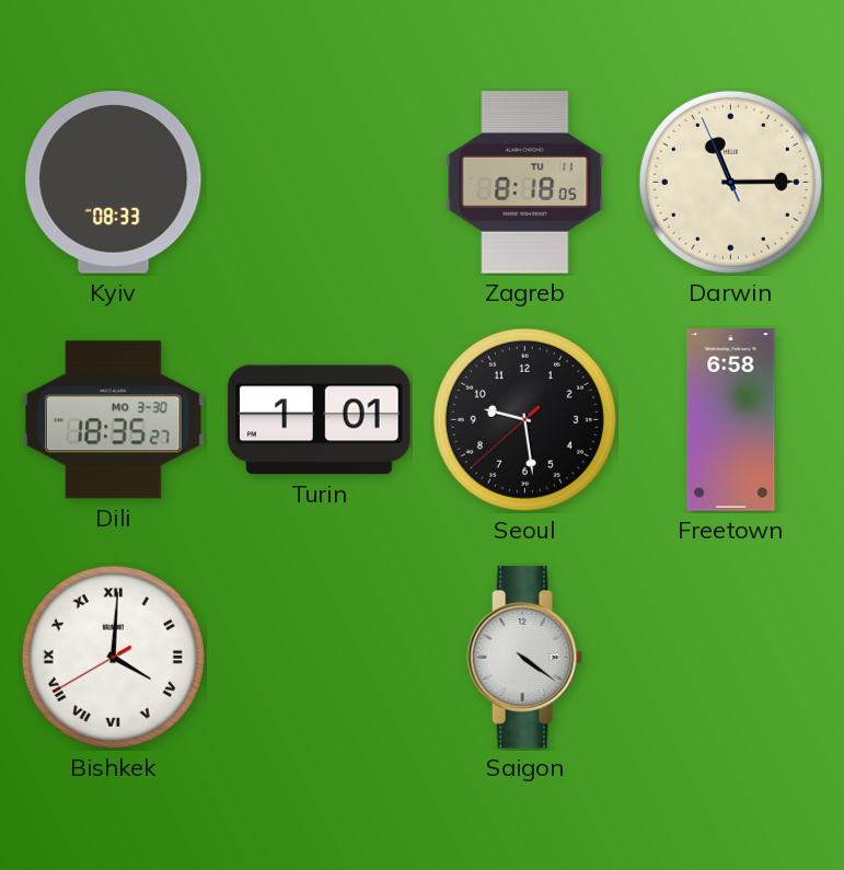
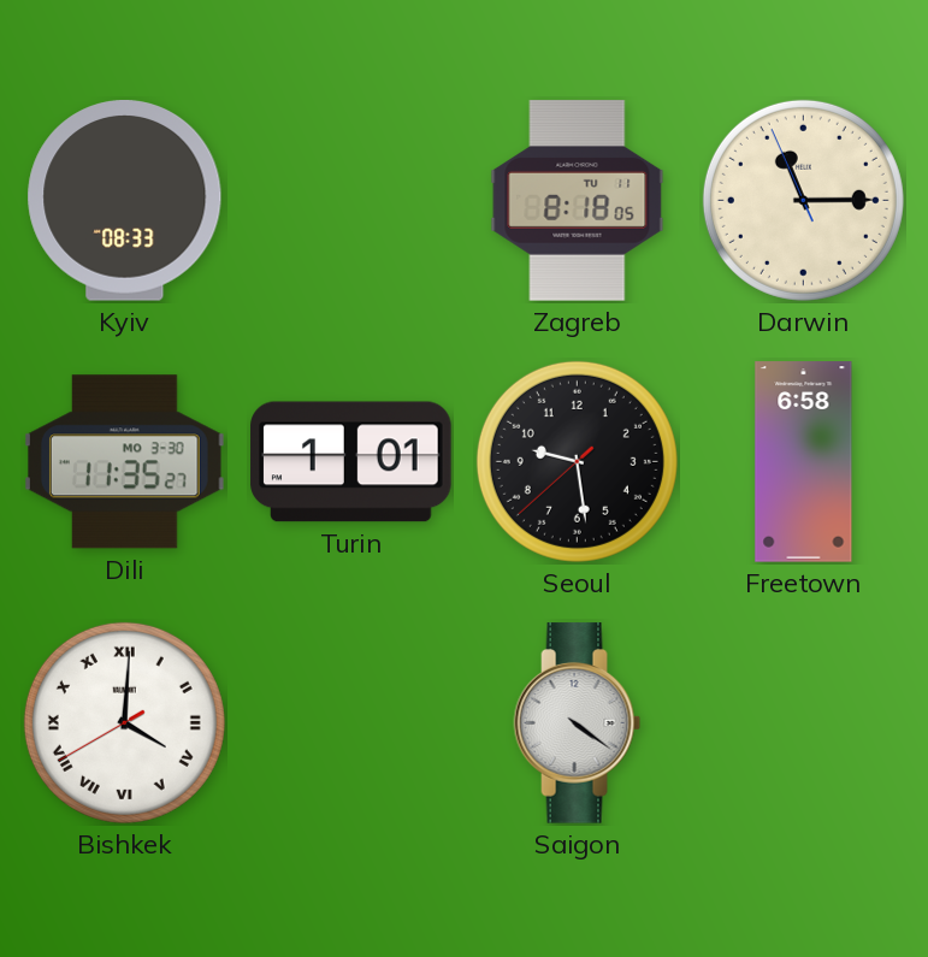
Dili: 18:35 -> 11:35
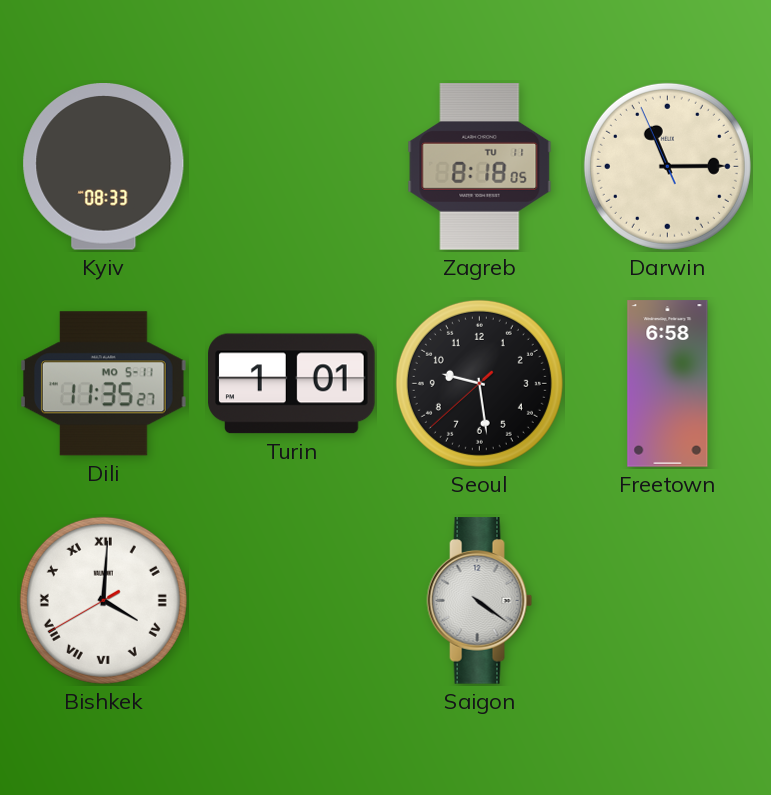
Dili date: MO 3-30 -> MO 5-11
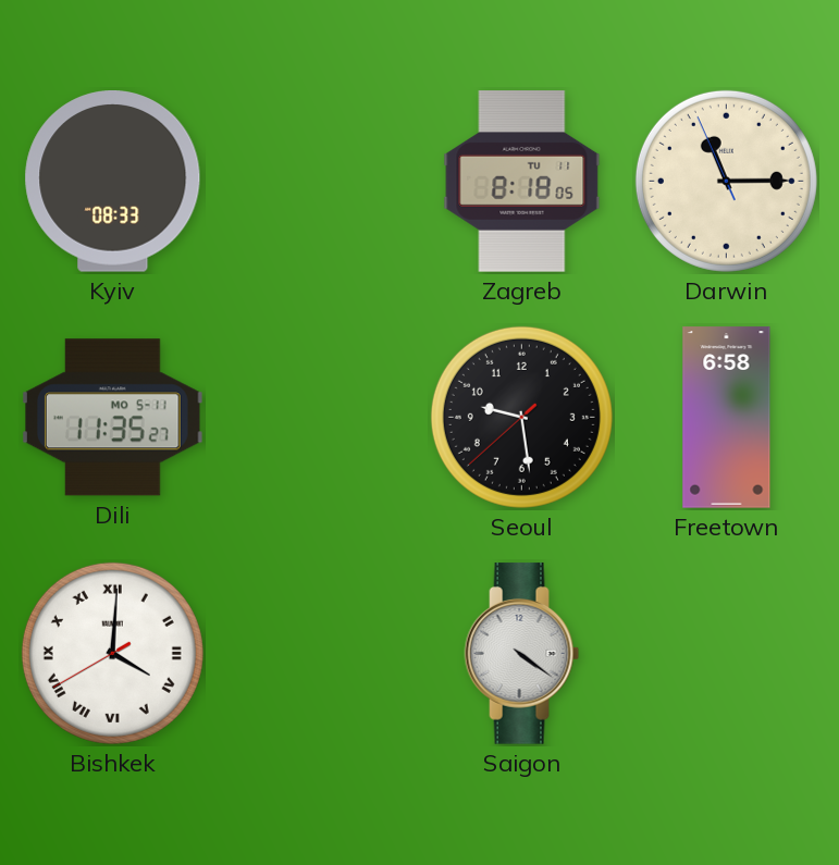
Turin: 1:01 -> none
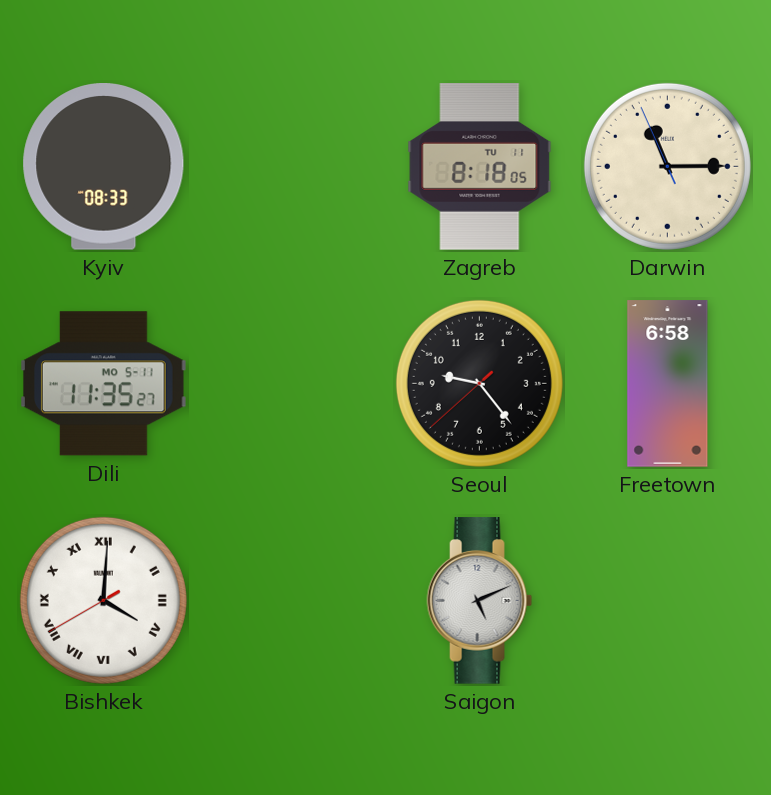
Seoul: 9:28 -> 9:23
Saigon: 4:21 -> 5:11
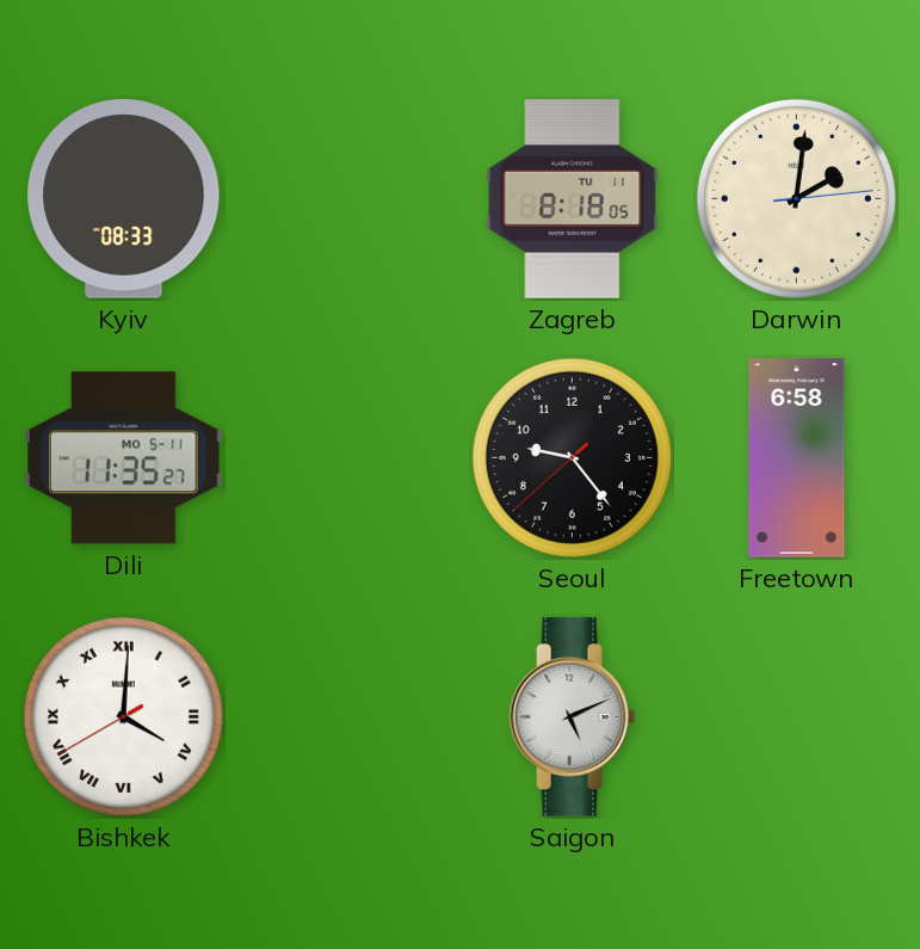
Darwin: 11:14 -> 2:01
